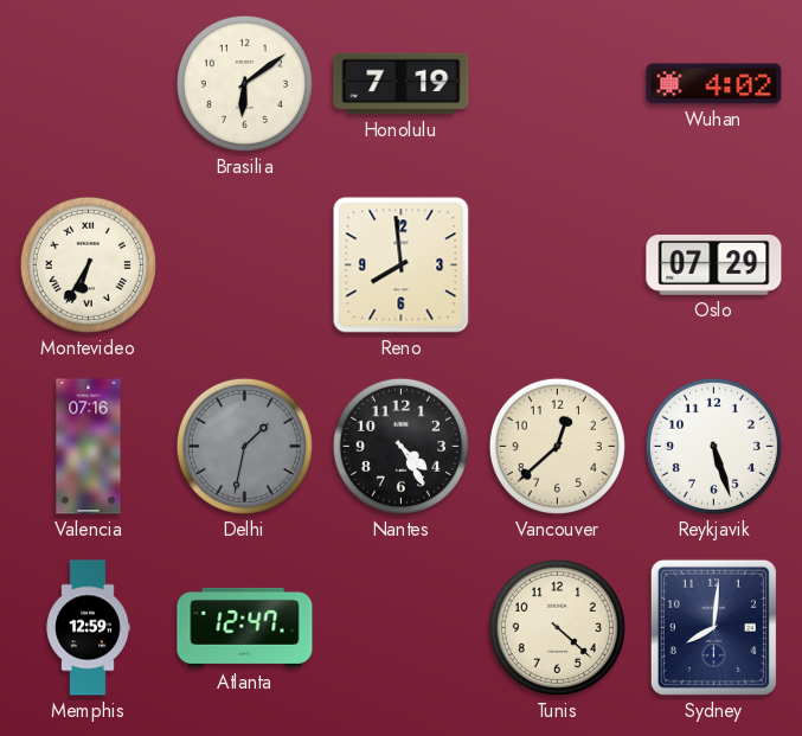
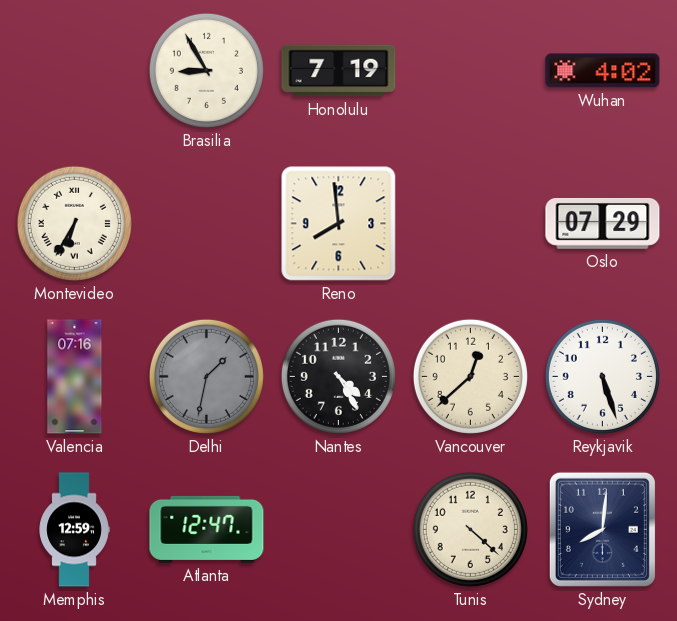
Brasilia: 6:09 -> 8:55
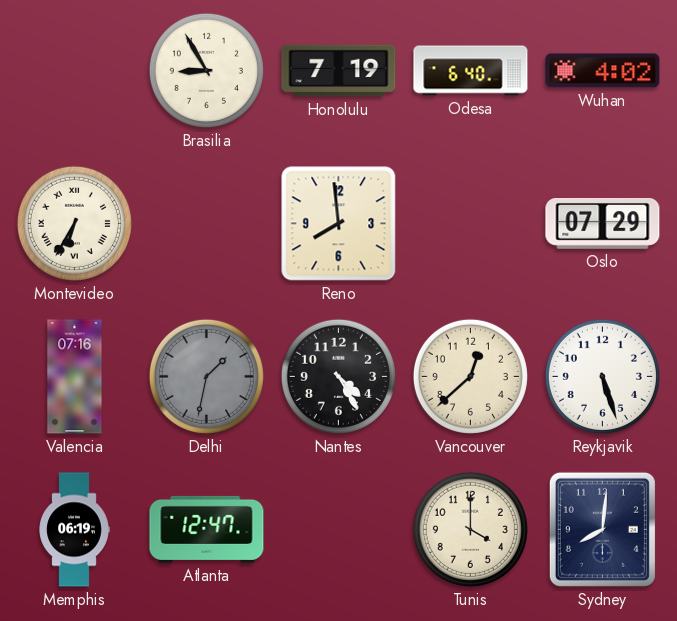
Odesa: none -> 6:40
Memphis: 12:59 -> 06:19
Tunis: 4:22 -> 4:00
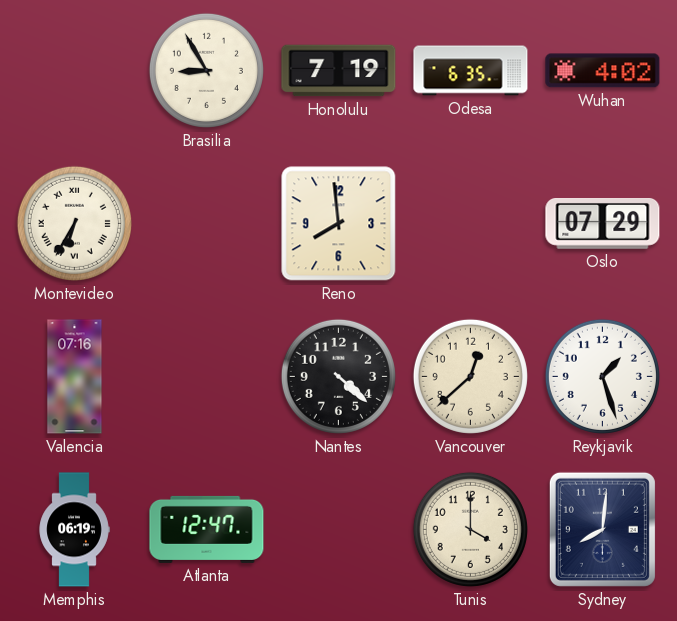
Odesa: 6:40 -> 6:35
Delhi: 1:32 -> none
Nantes: 4:25 -> 4:22
Reykjavik: 5:27 -> 1:27
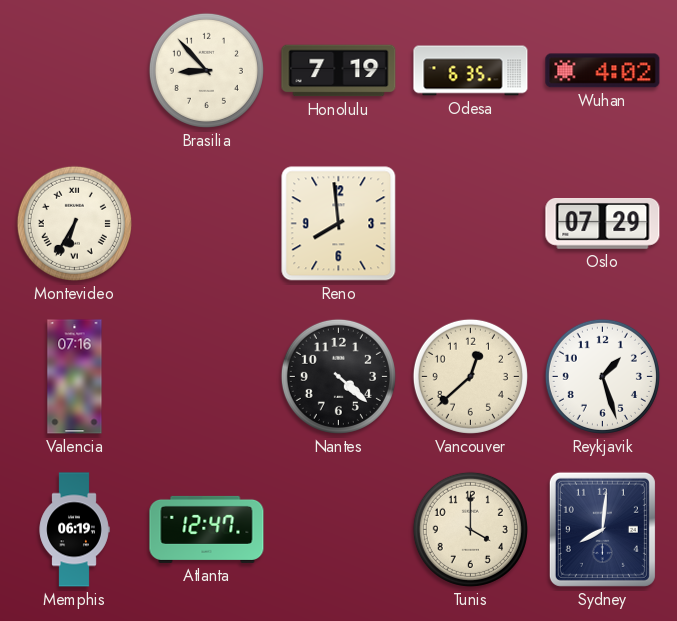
Brasilia: 8:55 -> 8:53
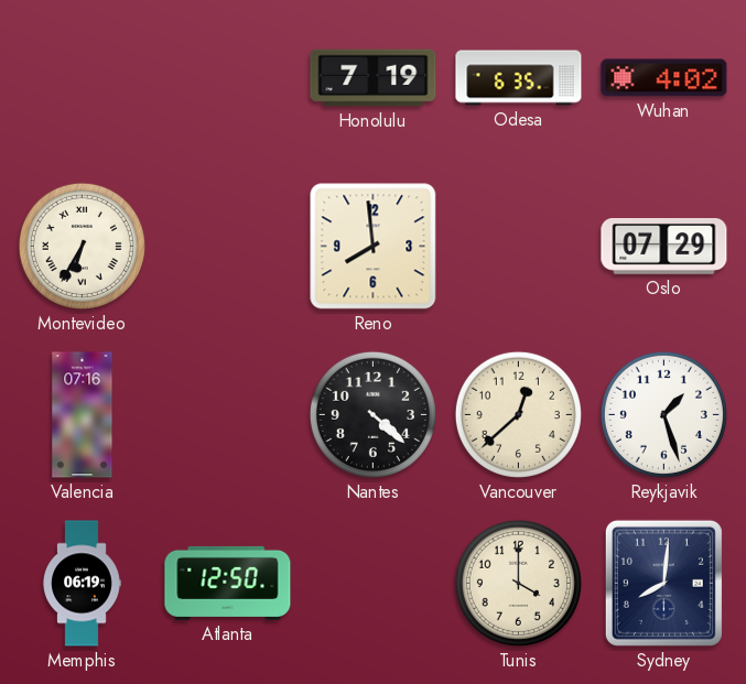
Brasilia: 8:53 -> none
Atlanta: 12:47 -> 12:50
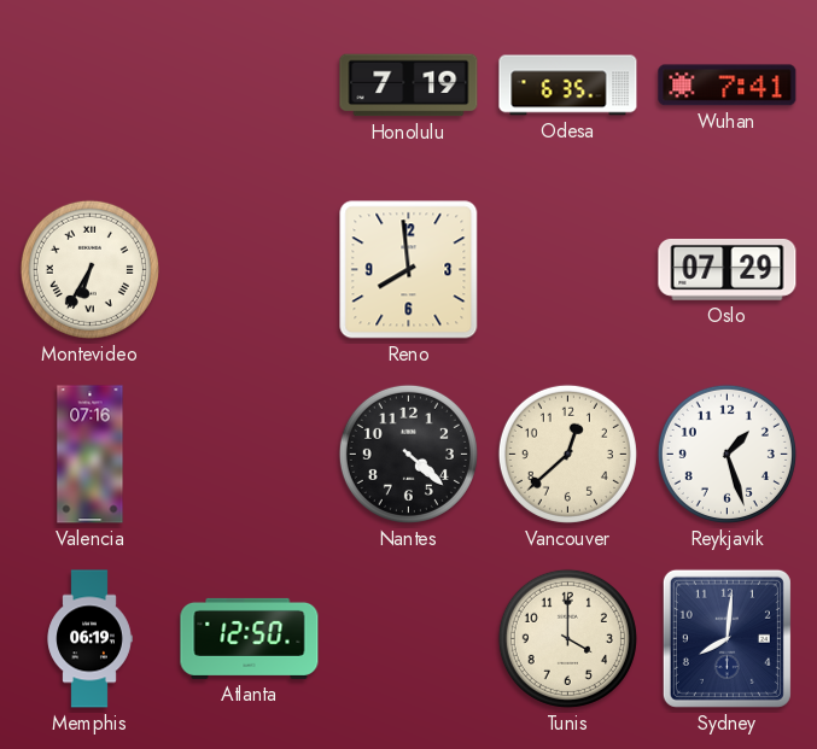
Wuhan: 4:02 -> 7:41
